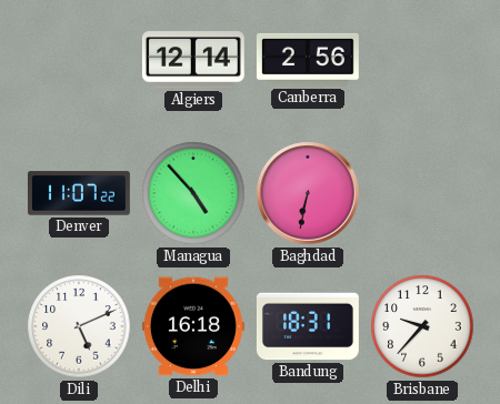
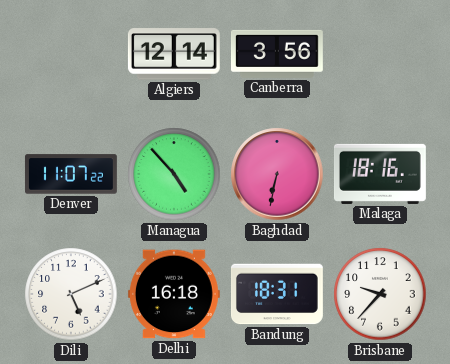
Canberra: 2:56 -> 3:56
Malaga: none -> 18:16
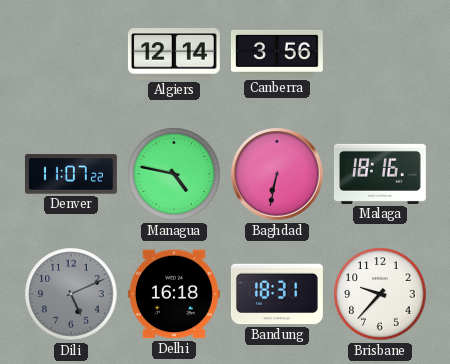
Managua: 4:53 -> 4:47
Dili dial: white -> grey
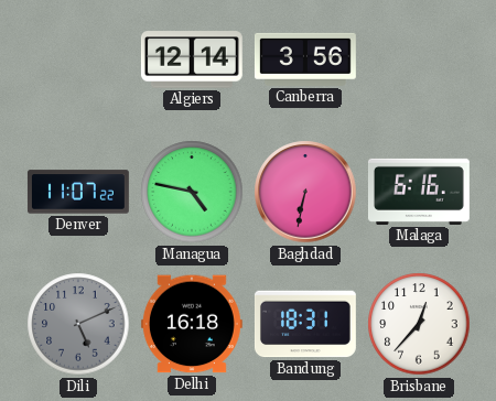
Malaga: 18:16 -> 6:16
Brisbane: 9:37 -> 12:37
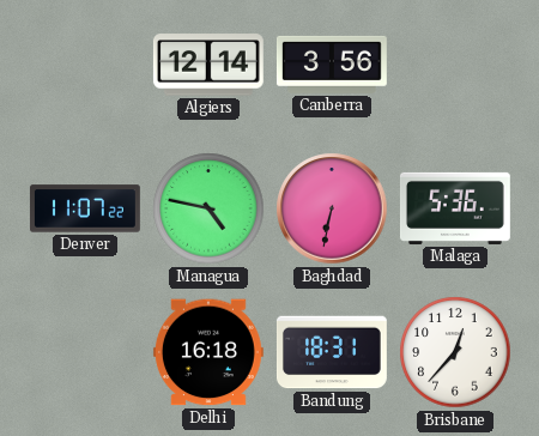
Malaga: 6:16 -> 5:36
Dili: 5:11 -> none
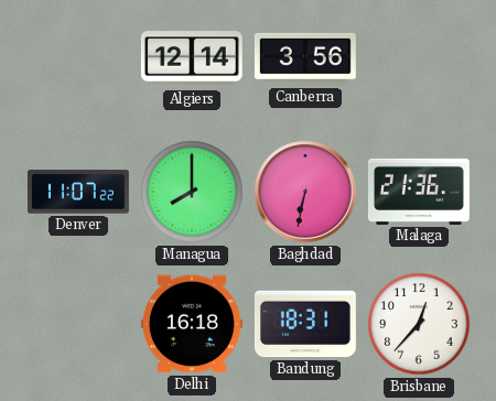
Managua: 4:47 -> 8:00
Malaga: 5:36 -> 21:36
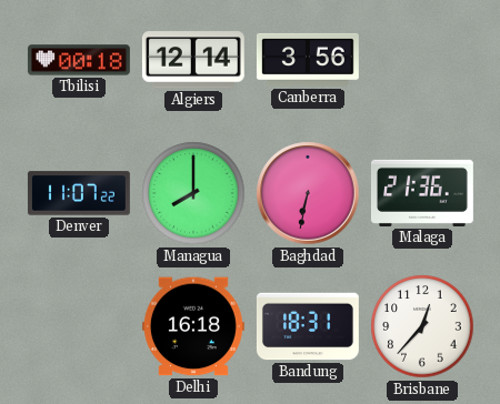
Tbilisi: none -> 00:18
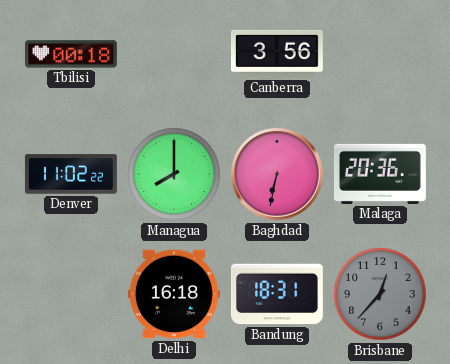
Algiers: 12:14 -> none
Denver: 11:07 -> 11:02
Malaga: 21:36 -> 20:36
Brisbane dial: white -> grey
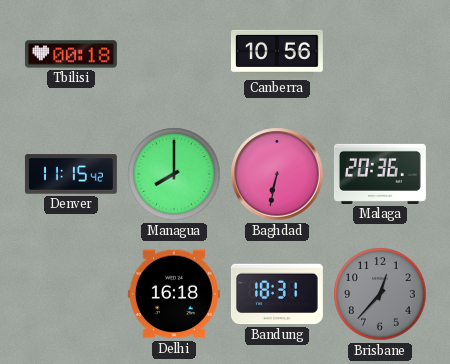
Canberra: 3:56 -> 10:56
Denver: 11:02 -> 11:15
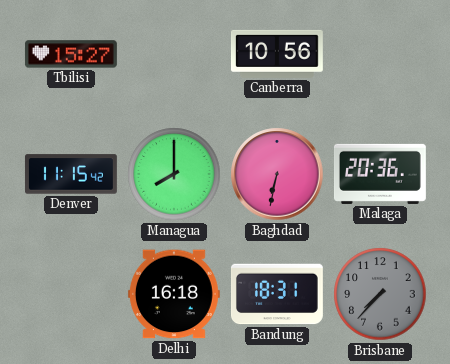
Tbilisi: 00:18 -> 15:27
Brisbane: 12:37 -> 7:37
